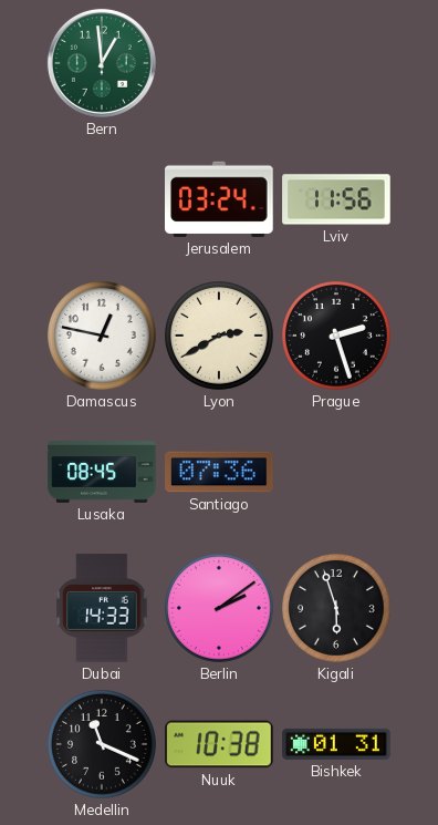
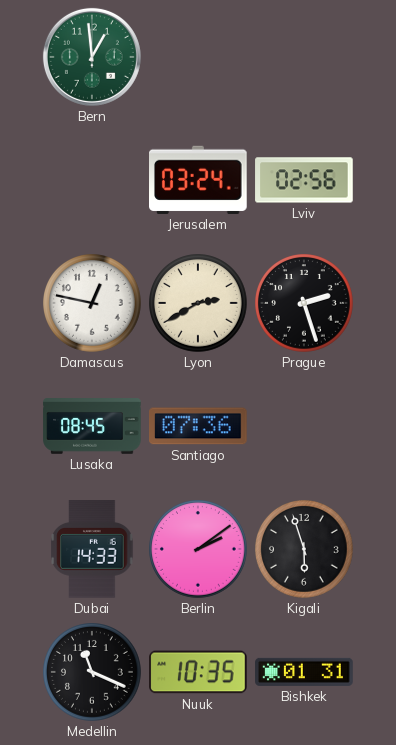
Lviv: 11:56 -> 02:56
Nuuk: 10:38 -> 10:35
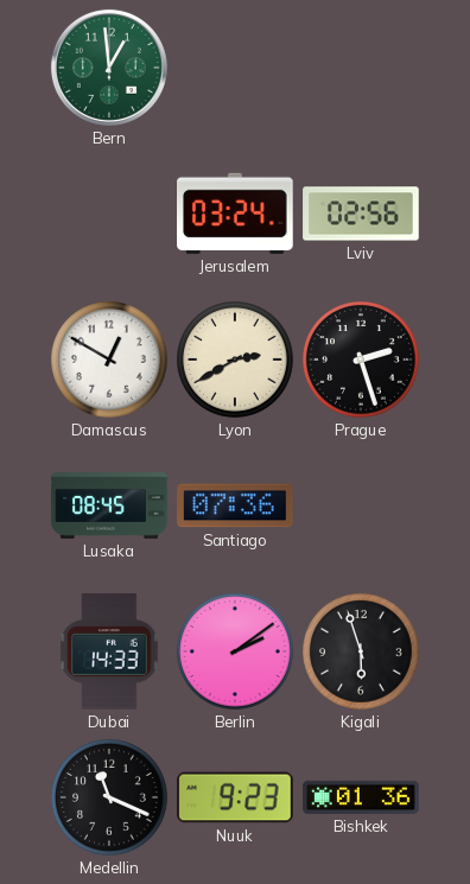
Damascus: 12:47 -> 12:50
Nuuk: 10:35 -> 9:23
Bishkek: 01:31 -> 01:36
